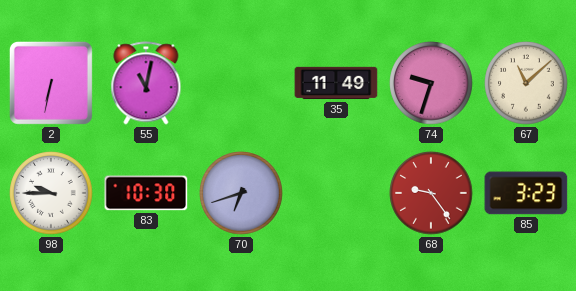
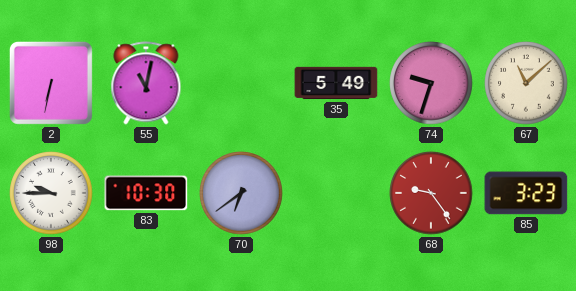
35: 11:49 -> 5:49
70: 6:42 -> 6:39
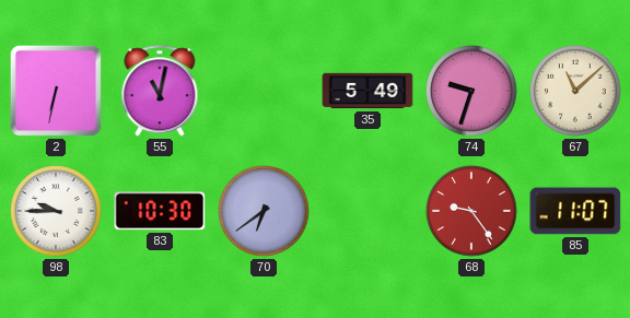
85: 3:23 -> 11:07
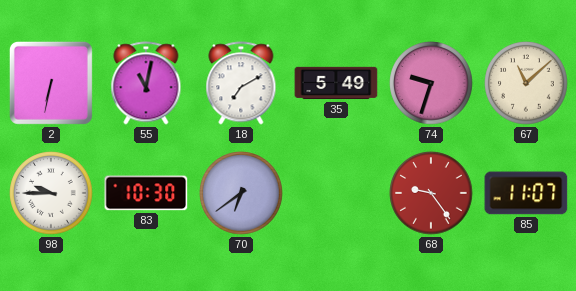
18: none -> 7:10
